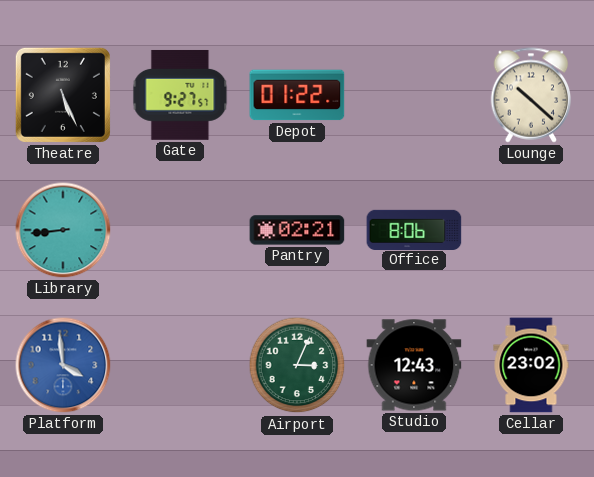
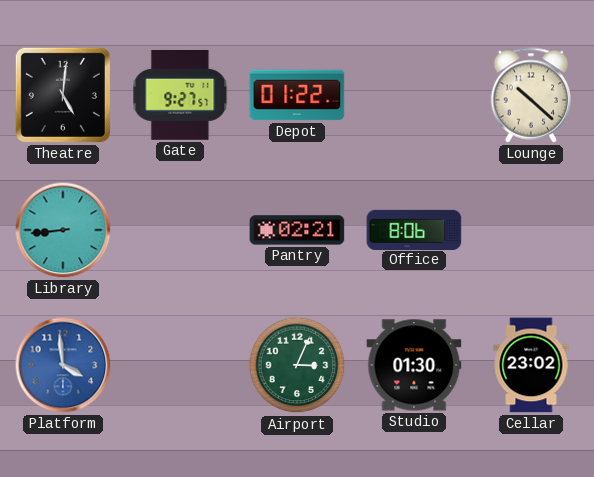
Theatre: 5:26 -> 5:01
Studio: 12:43 -> 01:30
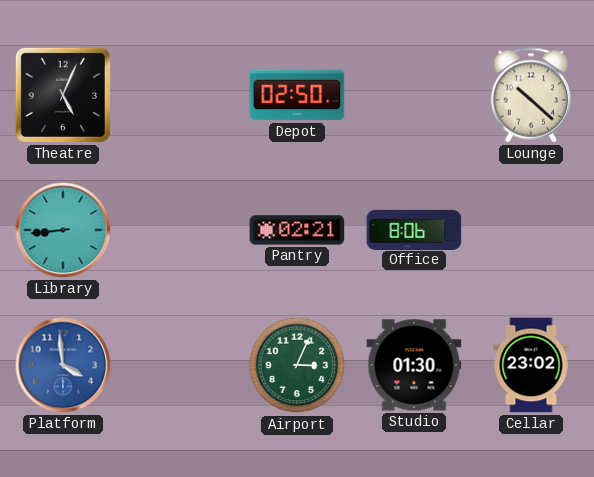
Theatre: 5:01 -> 5:04
Gate: 9:27 -> none
Depot: 01:22 -> 02:50
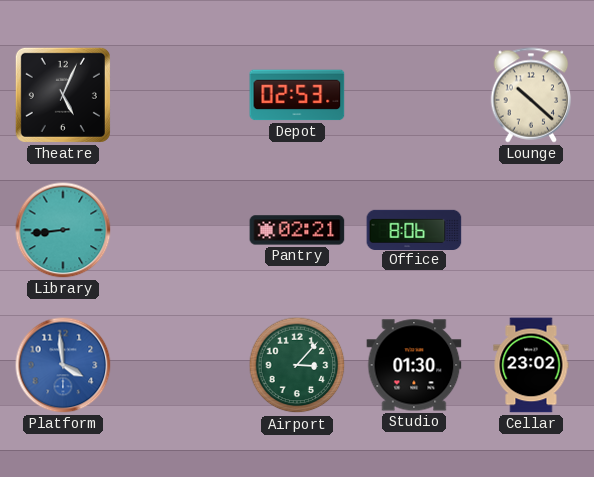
Depot: 02:50 -> 02:53
Airport: 3:04 -> 3:07
